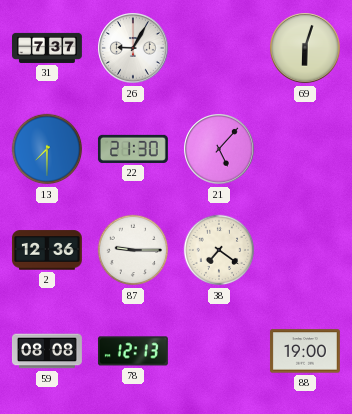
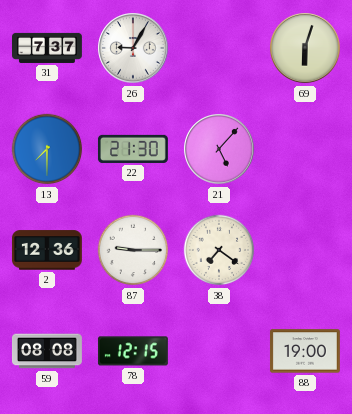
78: 12:13 -> 12:15
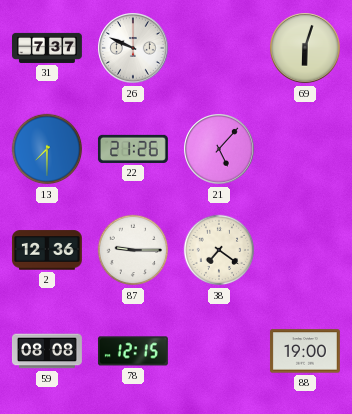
26: 9:05 -> 9:49
22: 21:30 -> 21:26
